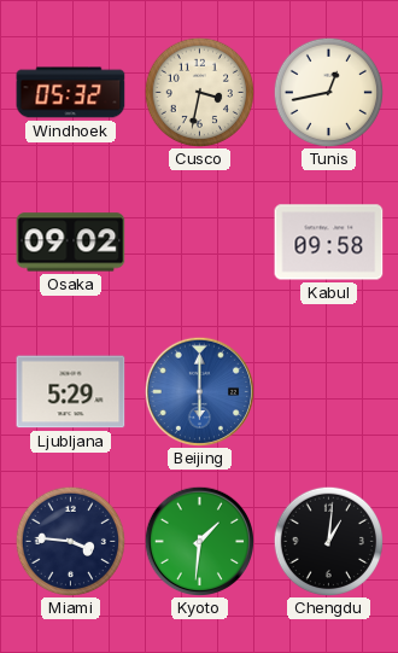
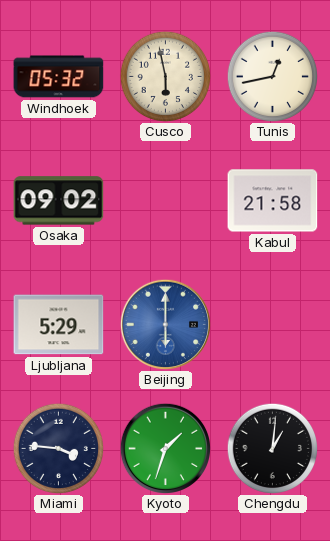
Cusco: 3:32 -> 5:58
Kabul: 09:58 -> 21:58
Kyoto: 1:31 -> 1:33
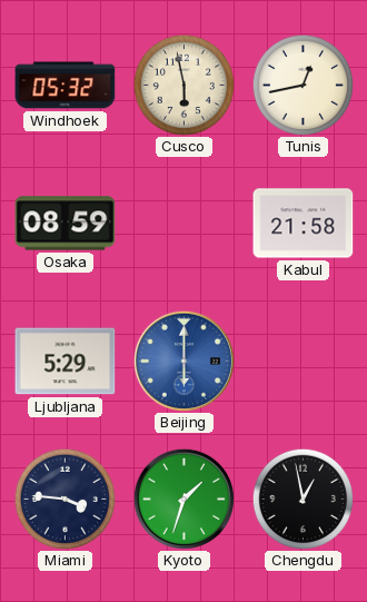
Osaka: 09:02 -> 08:59
Chengdu: 1:01 -> 12:58
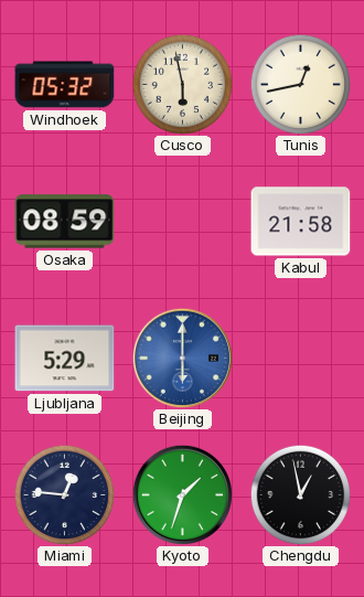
Miami: 3:46 -> 12:46
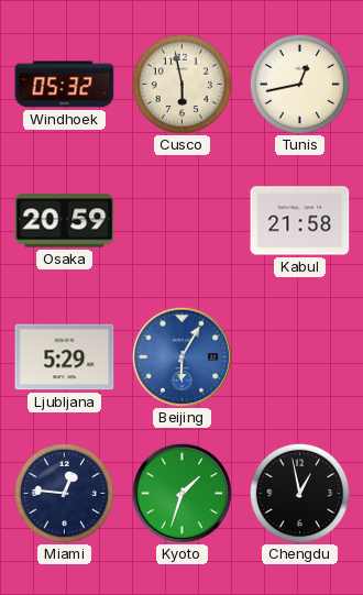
Osaka: 08:59 -> 20:59
Beijing: 6:00 -> 6:05
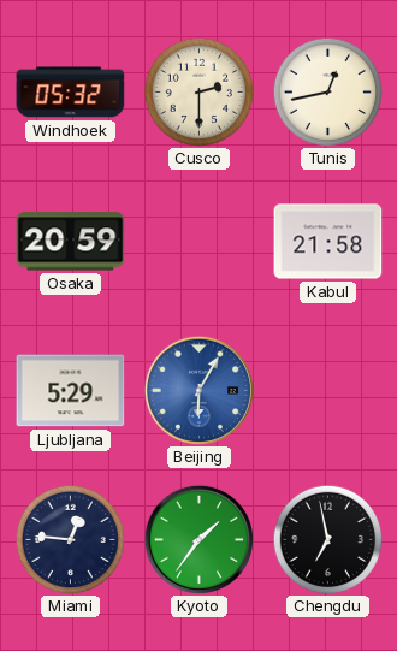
Cusco: 5:58 -> 2:30
Kyoto: 1:33 -> 1:36
Chengdu: 12:58 -> 6:58
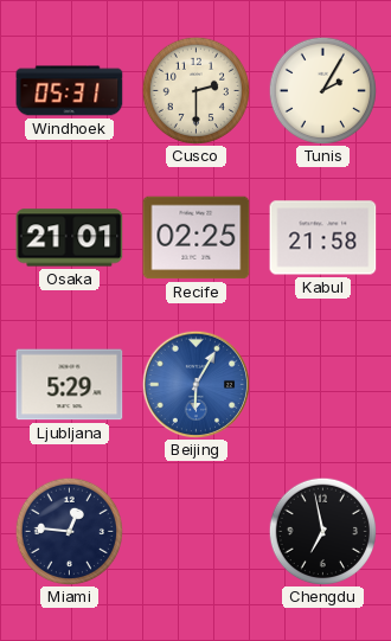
Windhoek: 05:32 -> 05:31
Tunis: 12:43 -> 2:05
Osaka: 20:59 -> 21:01
Recife: none -> 02:25
Kyoto: 1:36 -> none
